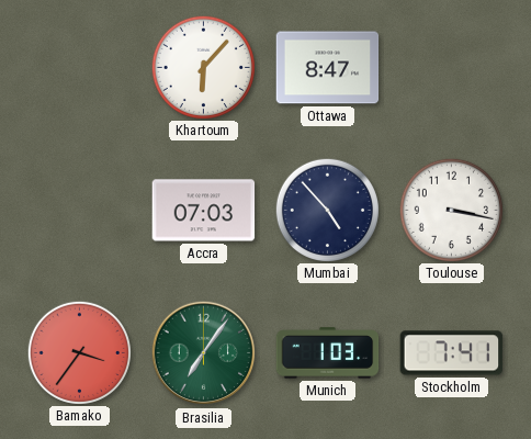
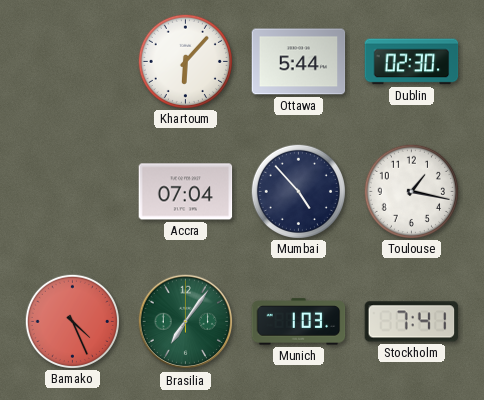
Ottawa: 8:47 -> 5:44
Dublin: none -> 02:30
Accra: 07:03 -> 07:04
Toulouse: 3:17 -> 1:17
Bamako: 3:36 -> 4:26
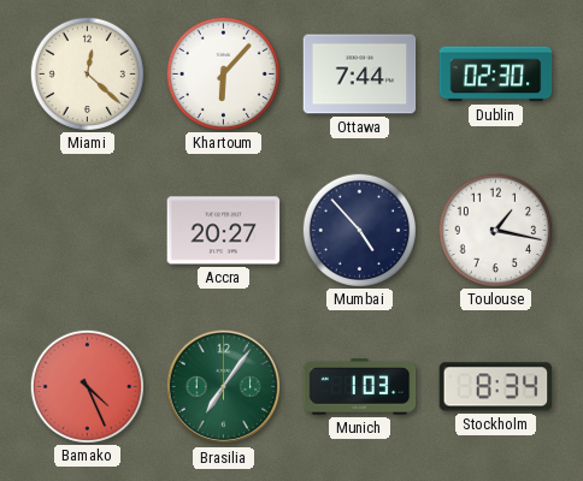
Miami: none -> 12:22
Ottawa: 5:44 -> 7:44
Accra: 07:04 -> 20:27
Stockholm: 7:41 -> 8:34
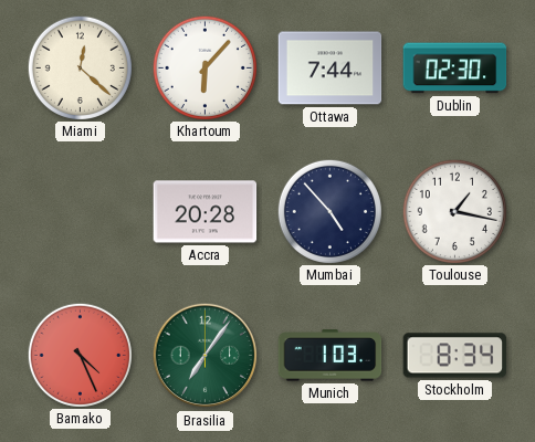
Accra: 20:27 -> 20:28
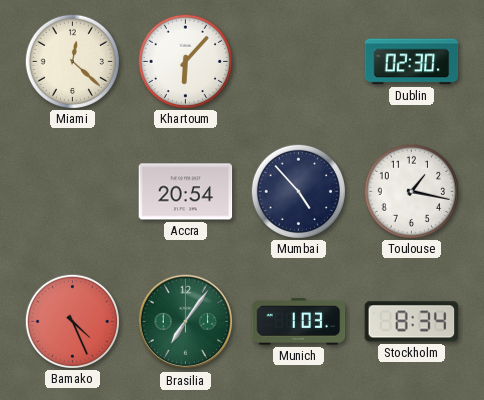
Ottawa: 7:44 -> none
Accra: 20:28 -> 20:54
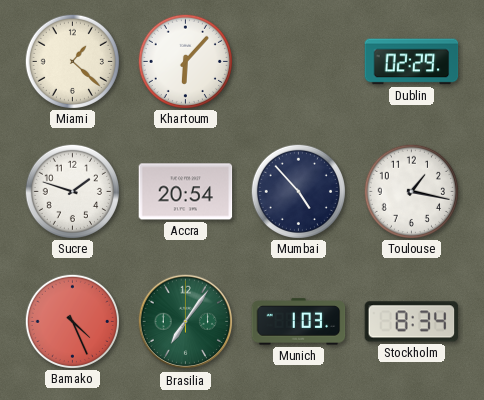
Miami: 12:22 -> 1:22
Dublin: 02:30 -> 02:29
Sucre: none -> 1:48
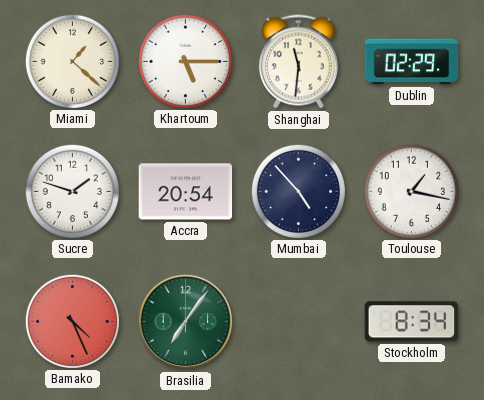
Khartoum: 6:07 -> 5:15
Shanghai: none -> 11:31
Munich: 1:03 -> none
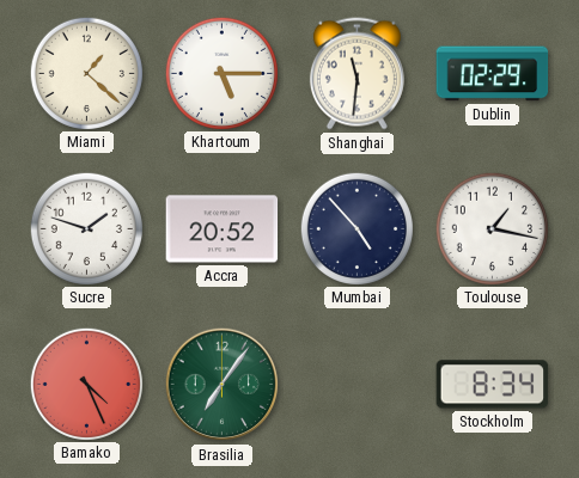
Accra: 20:54 -> 20:52
